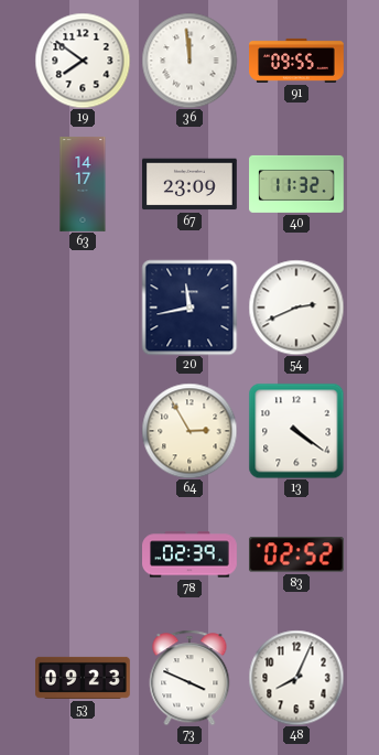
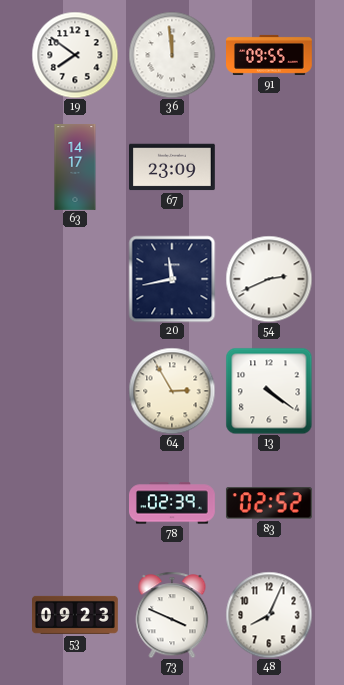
40: 11:32 -> none
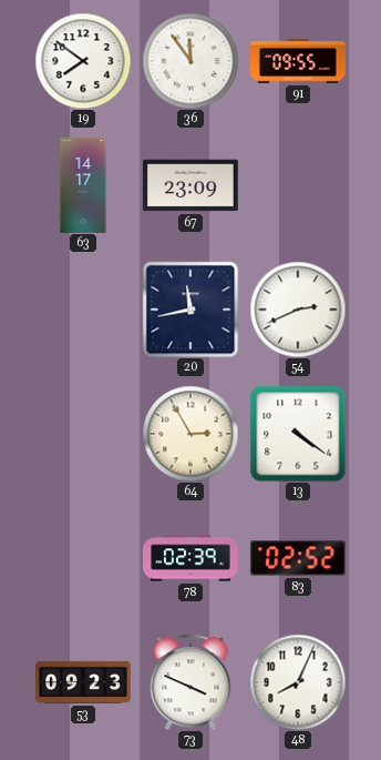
36: 11:59 -> 11:54
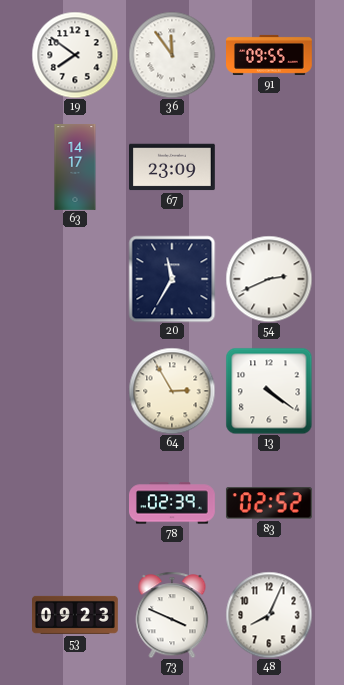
20: 11:43 -> 11:35
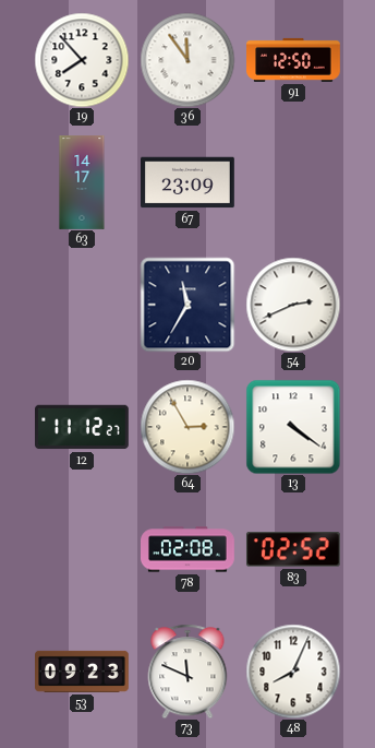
19: 7:51 -> 7:53
91: 09:55 -> 12:50
12: none -> 11:12
78: 02:39 -> 02:08
73: 3:49 -> 11:49
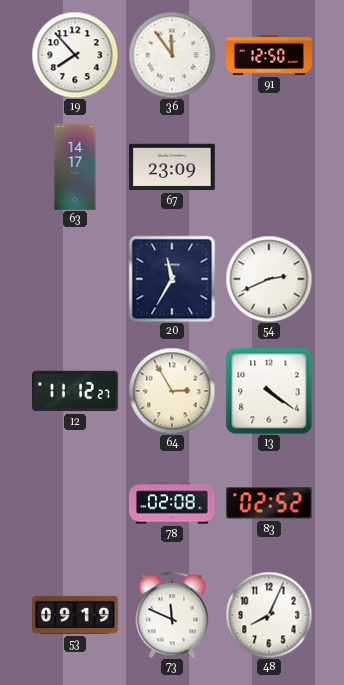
53: 09:23 -> 09:19
